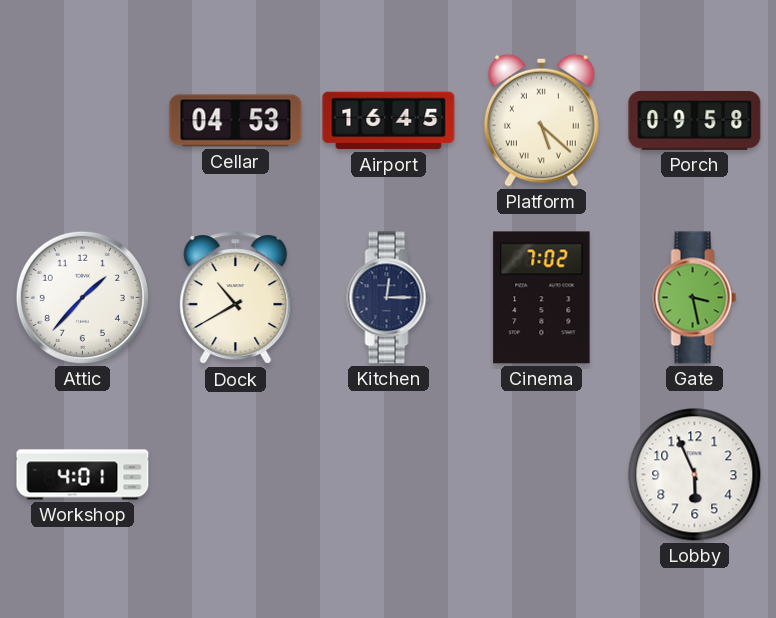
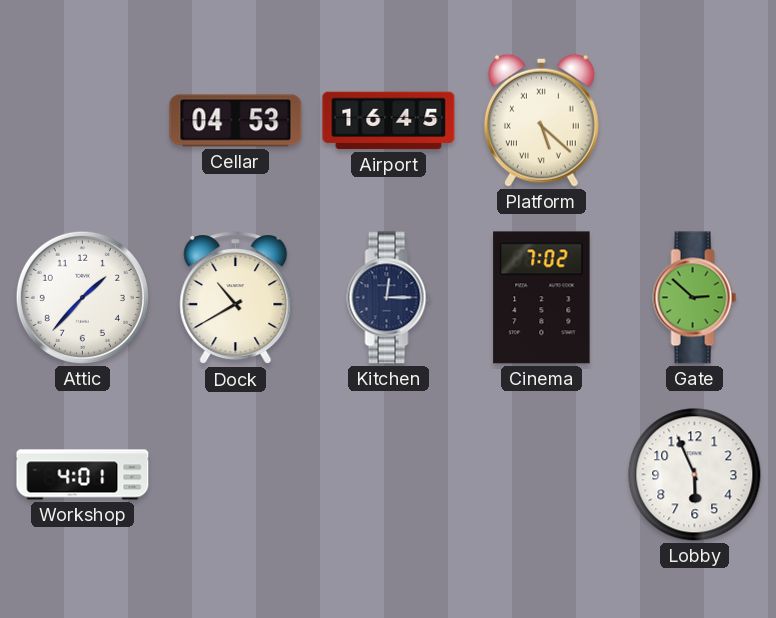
Porch: 09:58 -> none
Gate: 3:28 -> 2:52
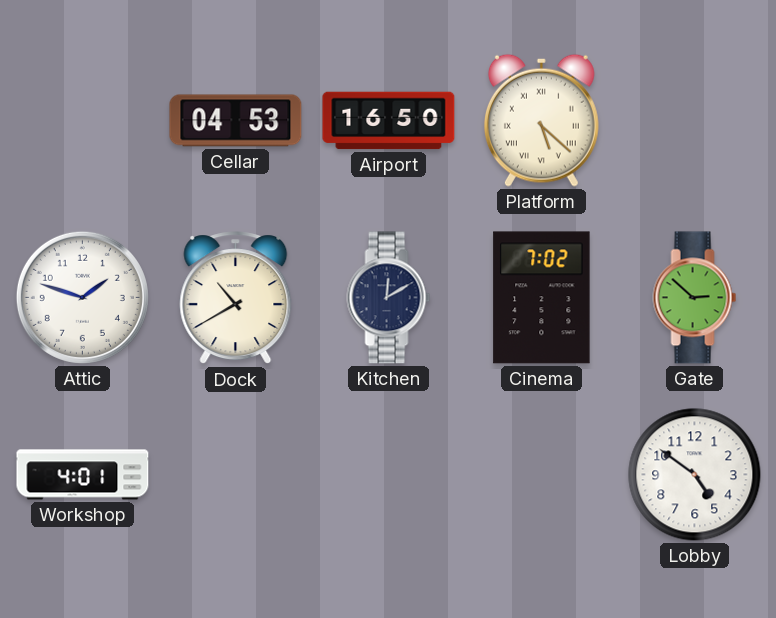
Airport: 16:45 -> 16:50
Attic: 1:37 -> 1:48
Kitchen: 12:15 -> 12:10
Lobby: 5:56 -> 4:51
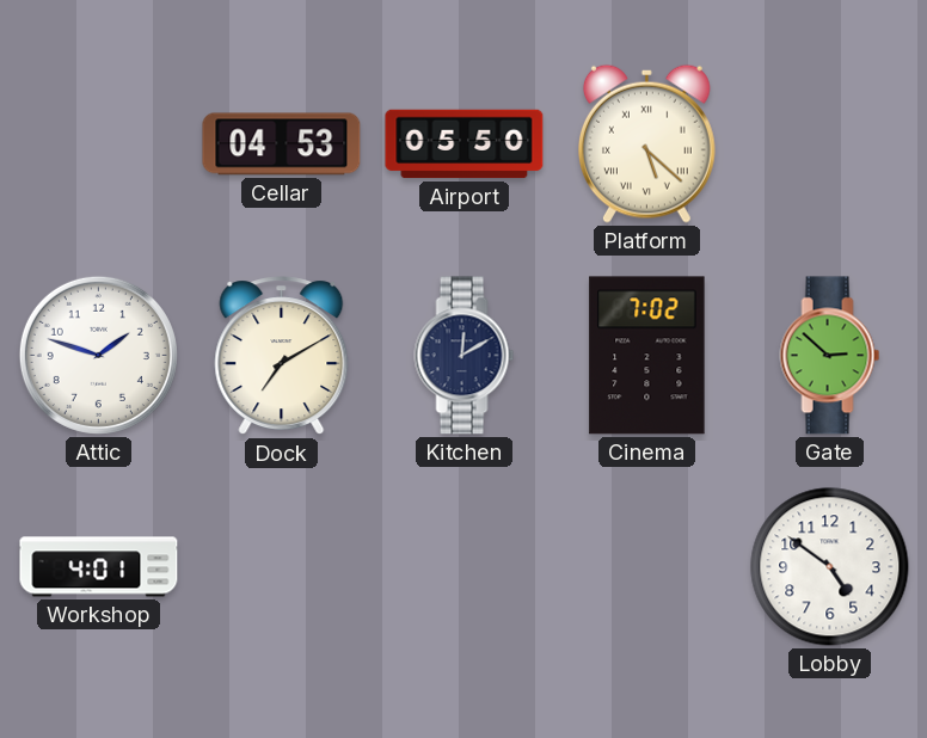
Airport: 16:50 -> 05:50
Dock: 10:40 -> 7:10
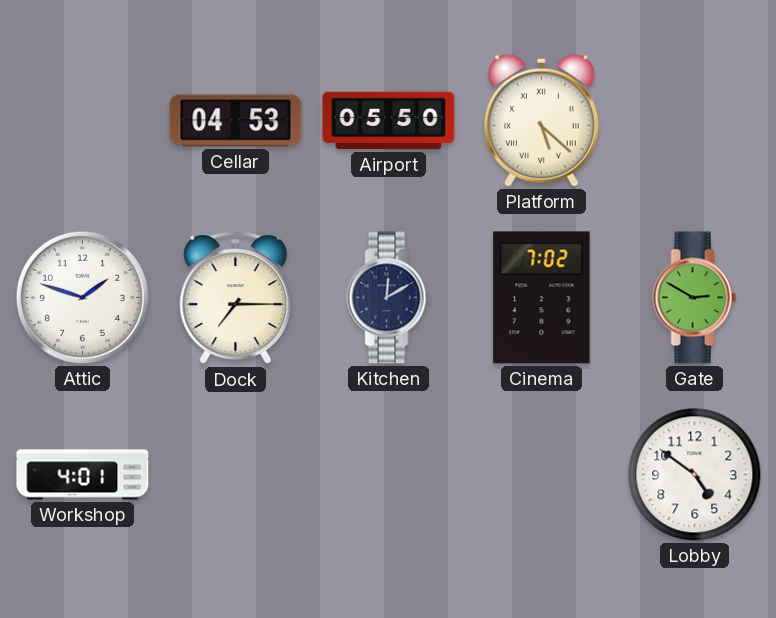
Dock: 7:10 -> 7:15
Gate: 2:52 -> 2:50
